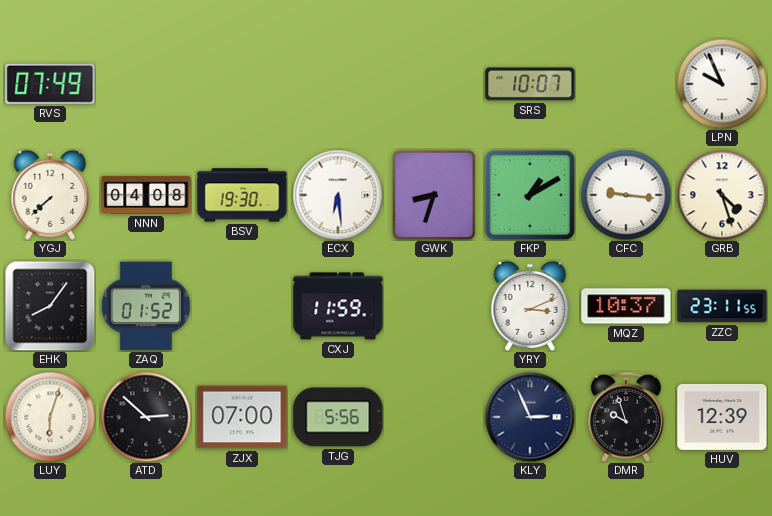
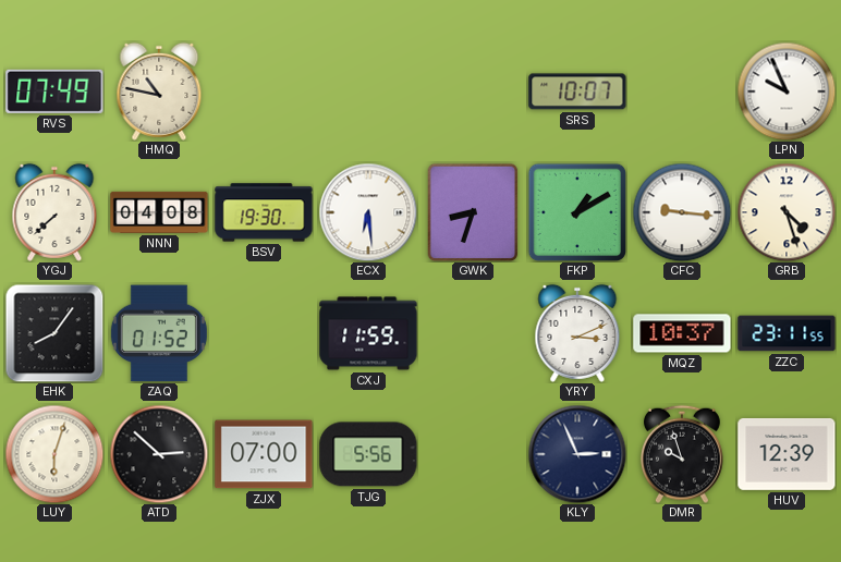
HMQ: none -> 10:47
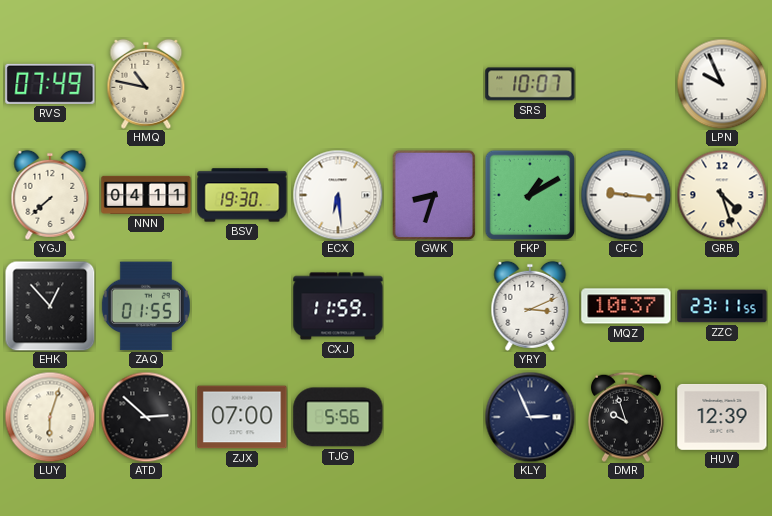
NNN: 04:08 -> 04:11
EHK: 8:06 -> 12:53
ZAQ: 01:52 -> 01:55
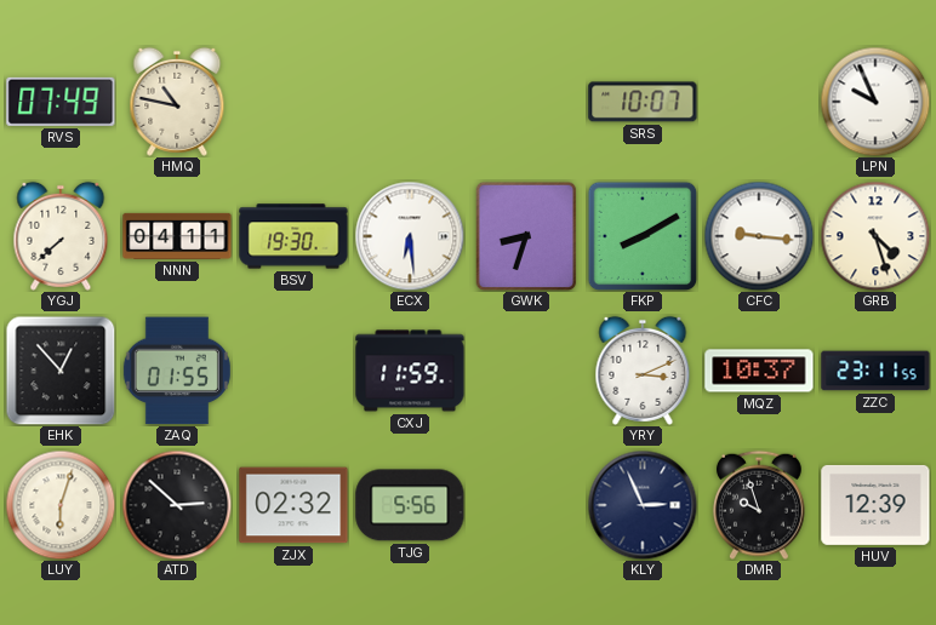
FKP: 1:10 -> 8:10
ZJX: 07:00 -> 02:32
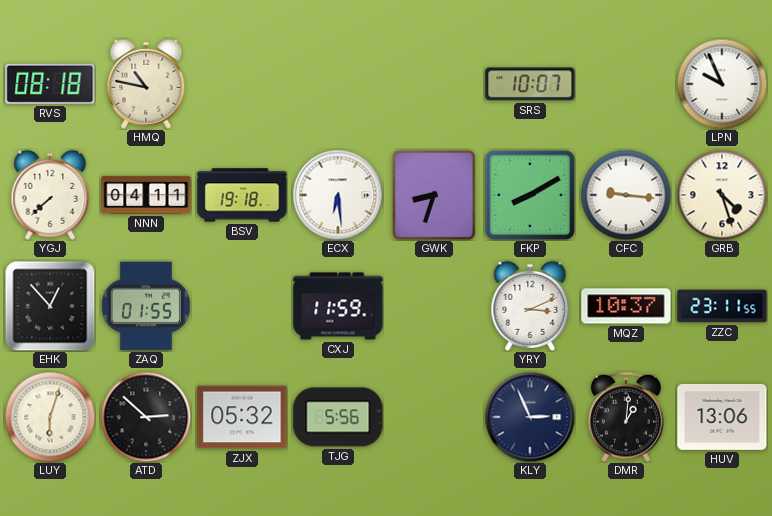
RVS: 07:49 -> 08:18
BSV: 19:30 -> 19:18
ZJX: 02:32 -> 05:32
DMR: 9:57 -> 1:01
HUV: 12:39 -> 13:06
